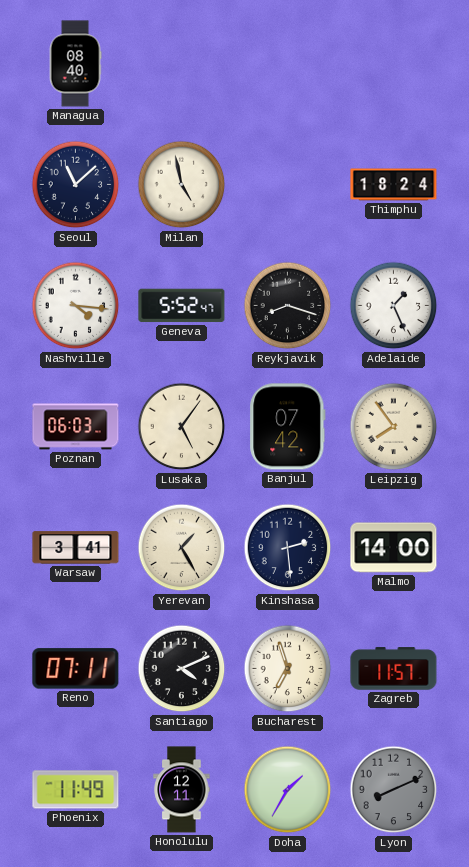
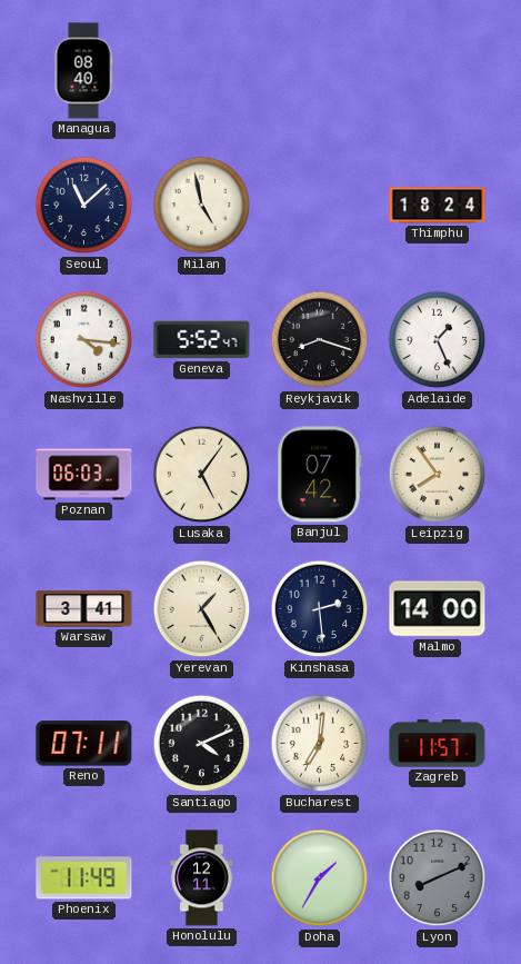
Bucharest: 6:57 -> 7:01
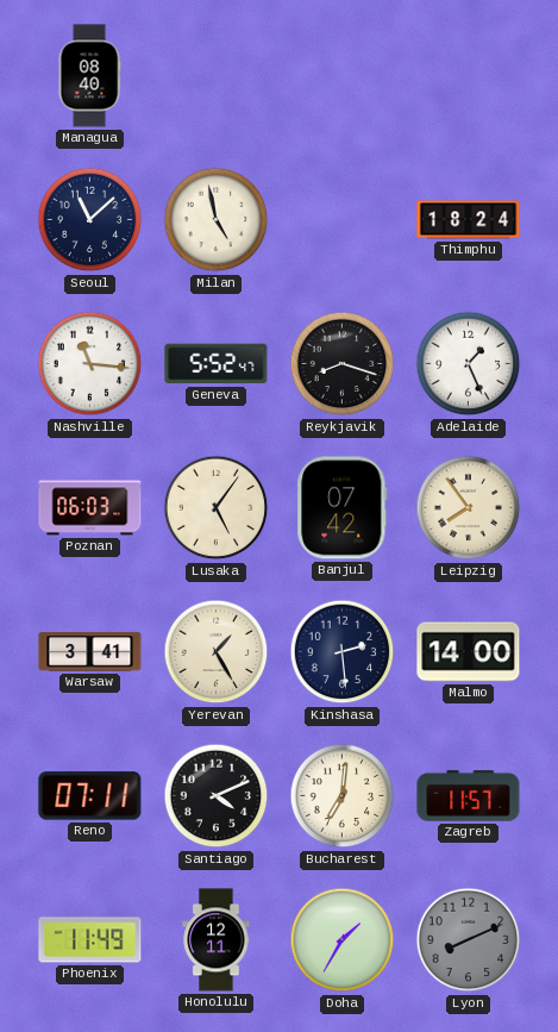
Nashville: 4:16 -> 11:16
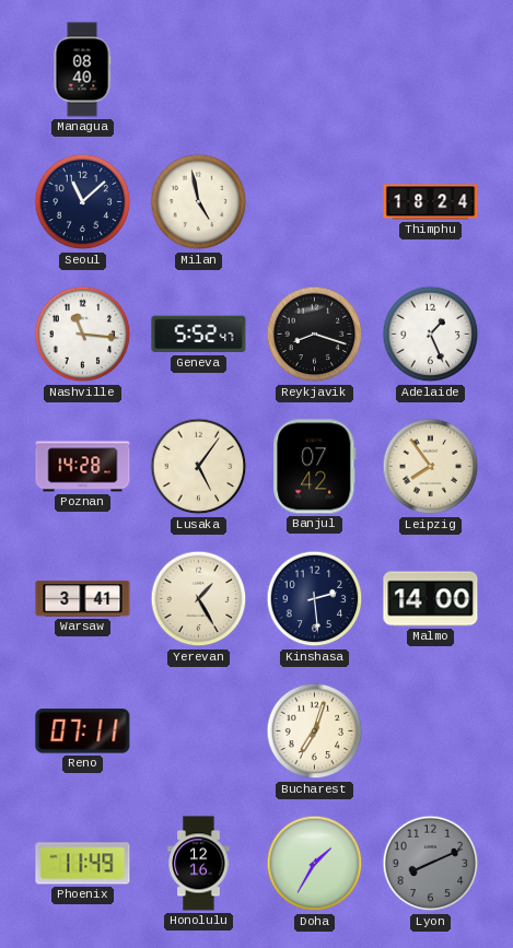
Poznan: 06:03 -> 14:28
Santiago: 4:11 -> none
Bucharest: 7:01 -> 7:03
Zagreb: 11:57 -> none
Honolulu: 12:11 -> 12:16
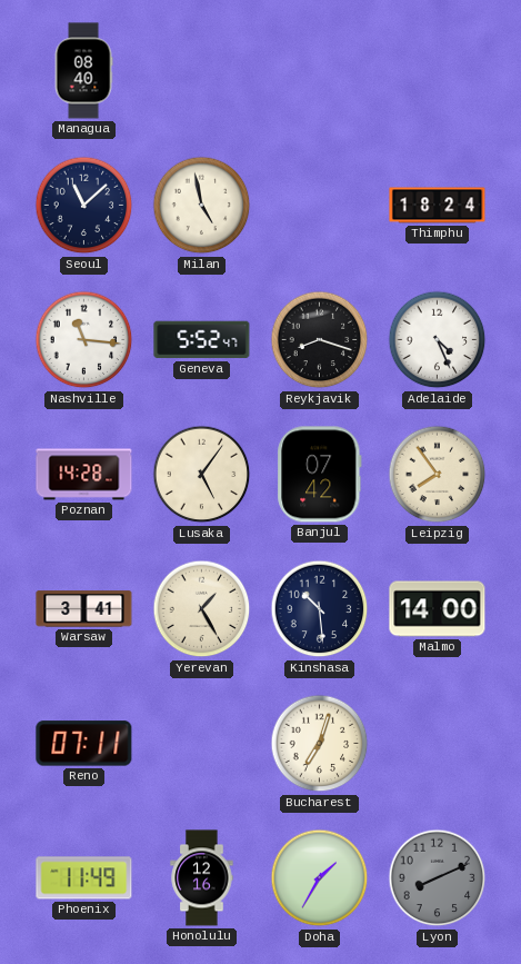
Adelaide: 1:26 -> 4:26
Kinshasa: 2:29 -> 10:29
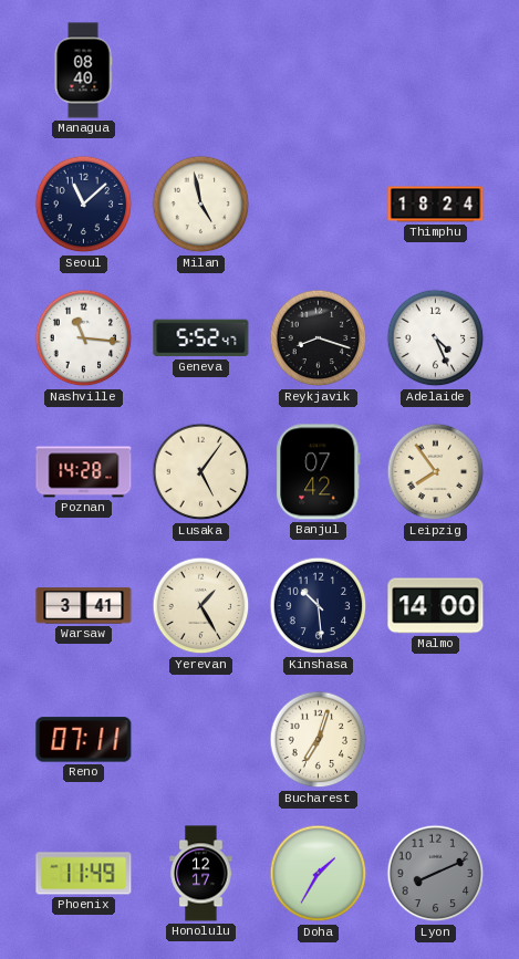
Honolulu: 12:16 -> 12:17
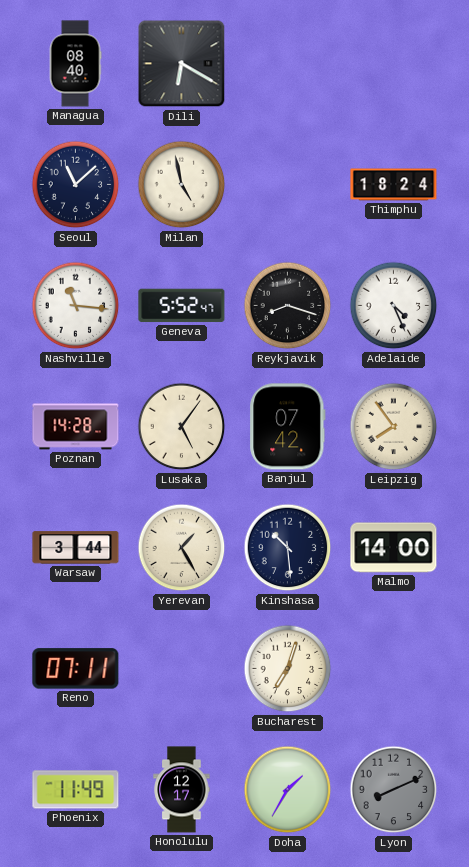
Dili: none -> 6:20
Warsaw: 3:41 -> 3:44
